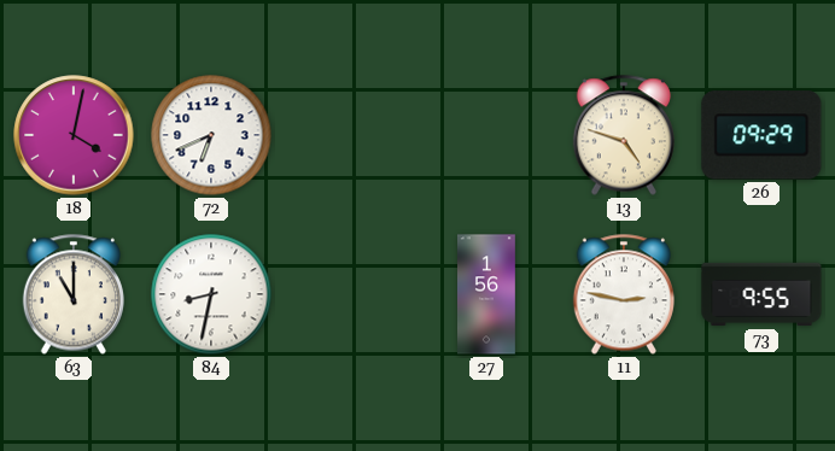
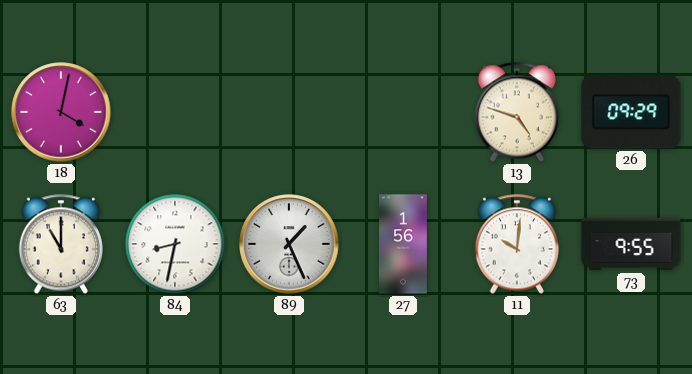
72: 6:41 -> none
89: none -> 1:26
11: 2:47 -> 10:01
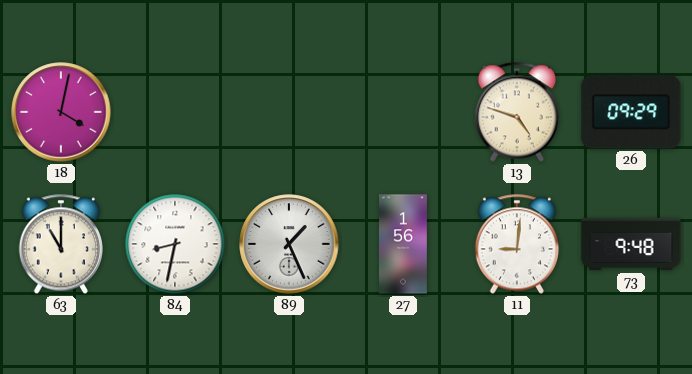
11: 10:01 -> 9:01
73: 9:55 -> 9:48
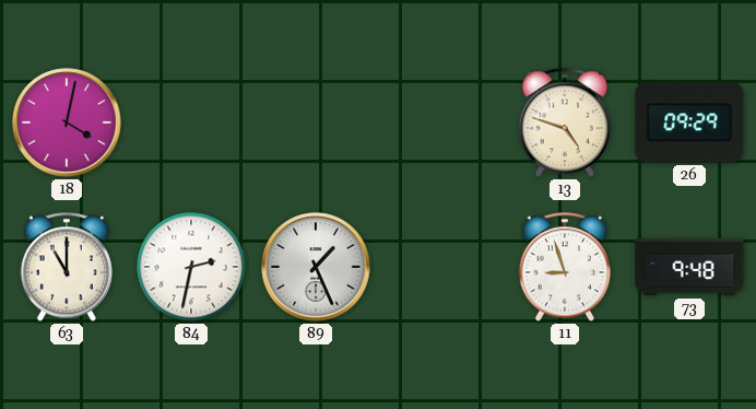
84: 8:32 -> 2:32
27: 1:56 -> none
11: 9:01 -> 8:57
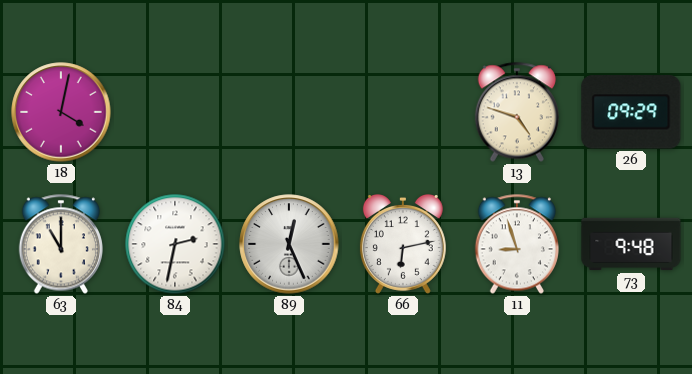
89: 1:26 -> 12:26
66: none -> 6:13
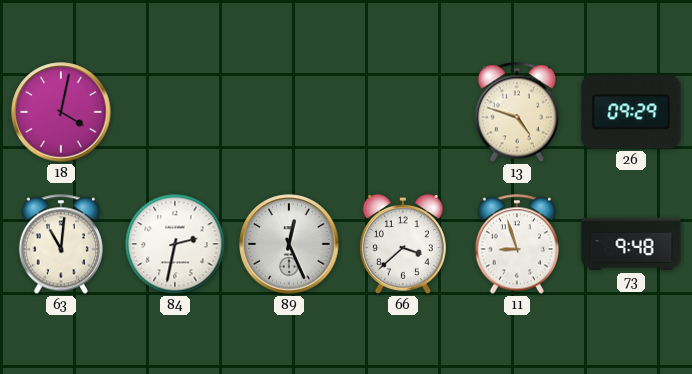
63: 11:00 -> 11:01
66: 6:13 -> 3:38
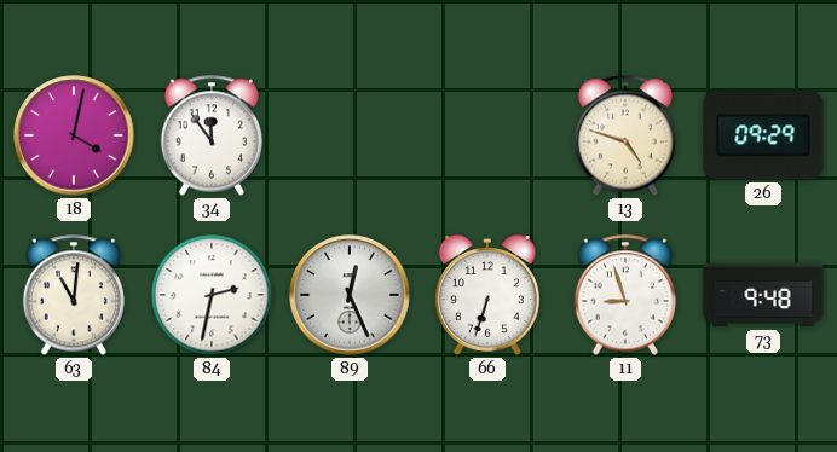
34: none -> 11:54
66: 3:38 -> 6:33
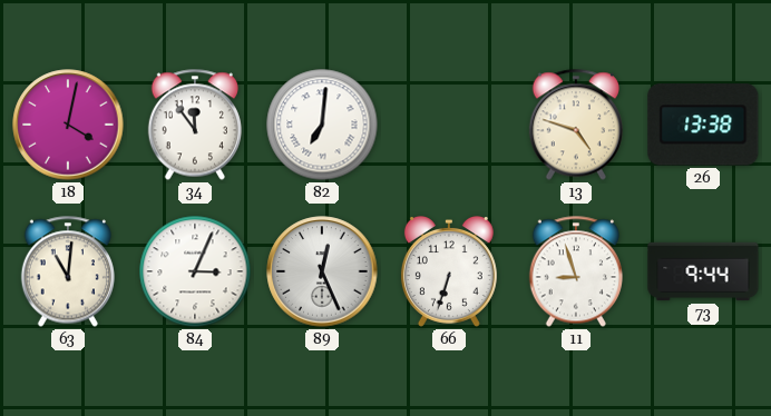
82: none -> 7:01
26: 09:29 -> 13:38
84: 2:32 -> 3:04
73: 9:48 -> 9:44
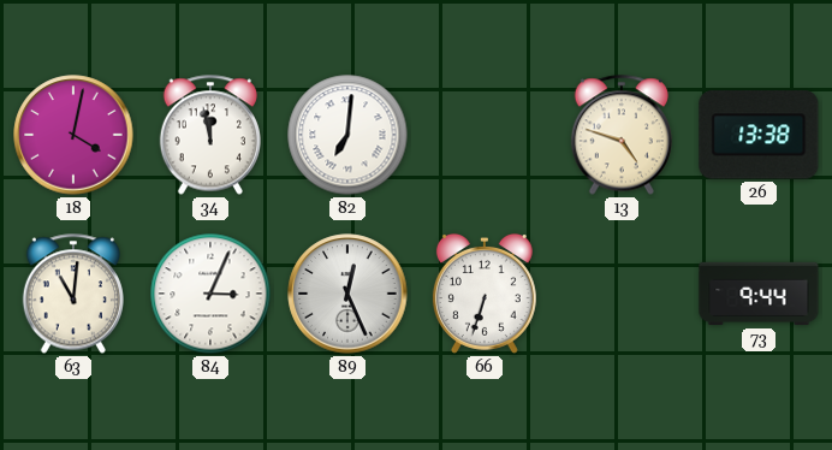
34: 11:54 -> 11:58
11: 8:57 -> none
